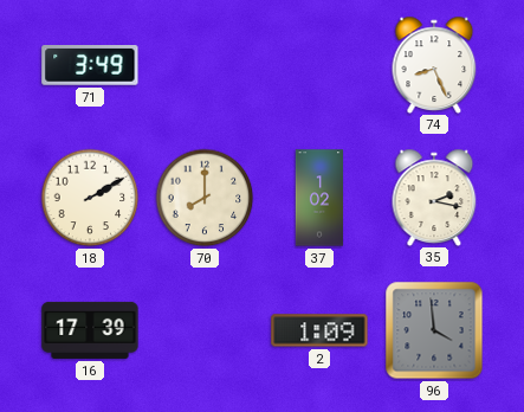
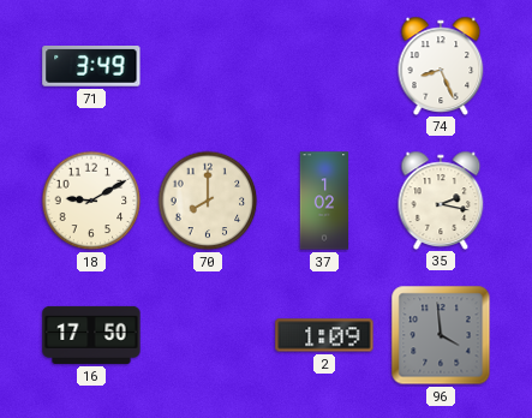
18: 2:10 -> 9:10
16: 17:39 -> 17:50
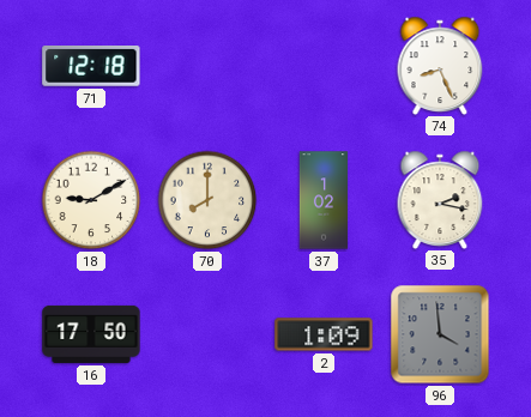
71: 3:49 -> 12:18
